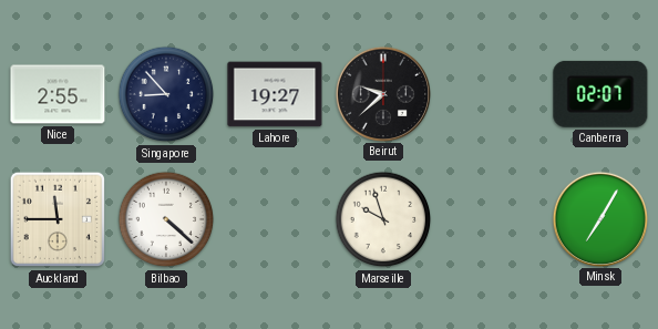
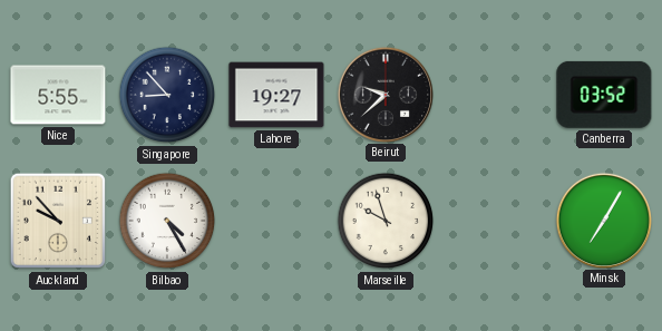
Nice: 2:55 -> 5:55
Canberra: 02:07 -> 03:52
Auckland: 11:45 -> 9:53
Bilbao: 4:22 -> 4:25
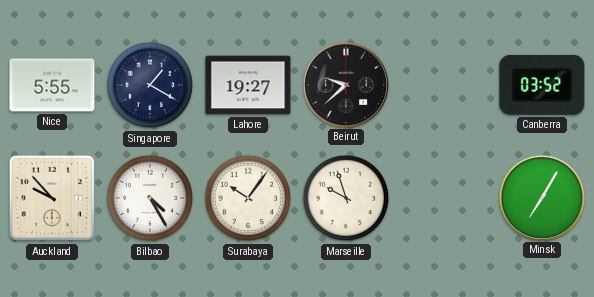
Singapore: 8:53 -> 1:20
Surabaya: none -> 10:06
